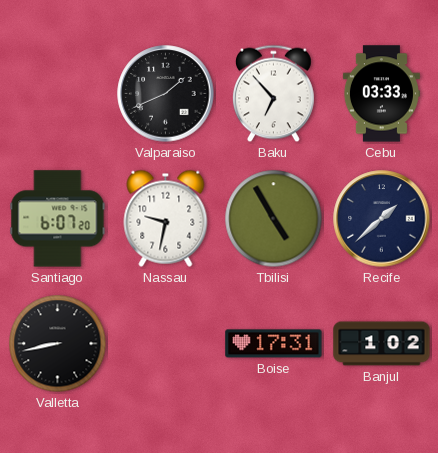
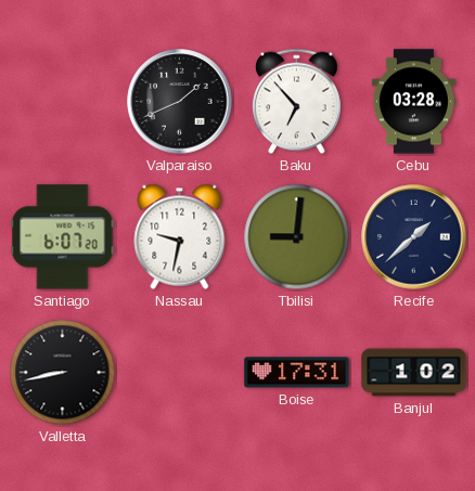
Cebu: 03:33 -> 03:28
Tbilisi: 4:55 -> 9:01
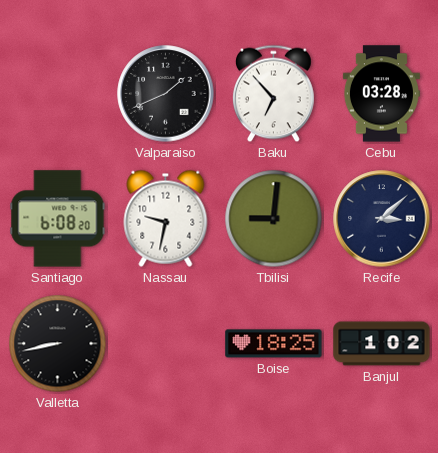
Santiago: 6:07 -> 6:08
Recife: 1:38 -> 3:08
Boise: 17:31 -> 18:25
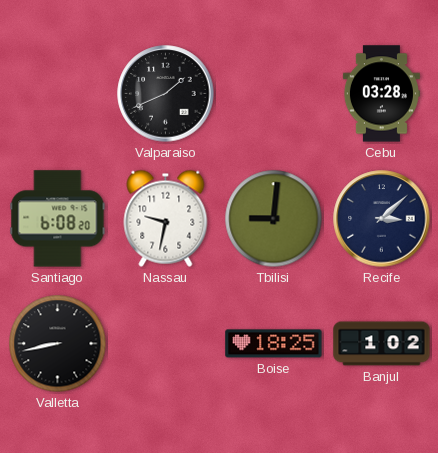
Baku: 6:53 -> none
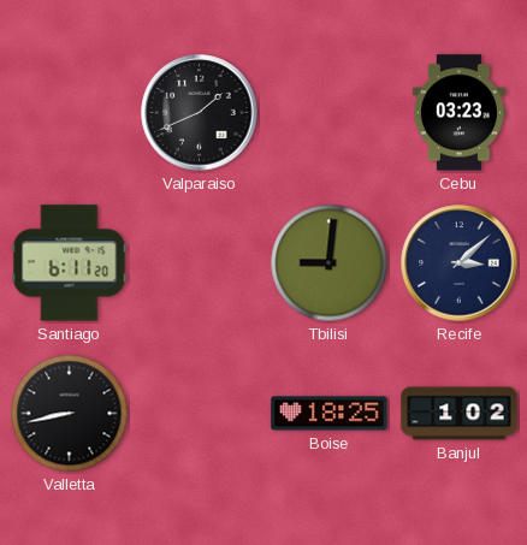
Cebu: 03:28 -> 03:23
Santiago: 6:08 -> 6:11
Nassau: 9:32 -> none
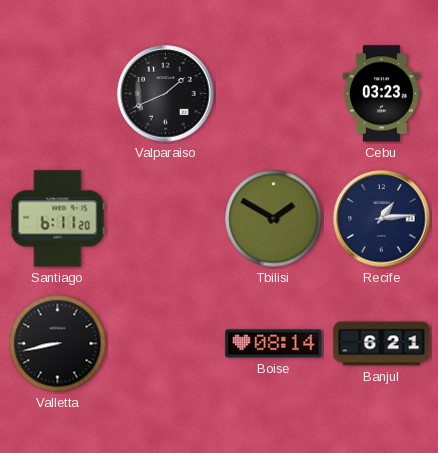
Tbilisi: 9:01 -> 1:50
Recife: 3:08 -> 1:14
Boise: 18:25 -> 08:14
Banjul: 1:02 -> 6:21
